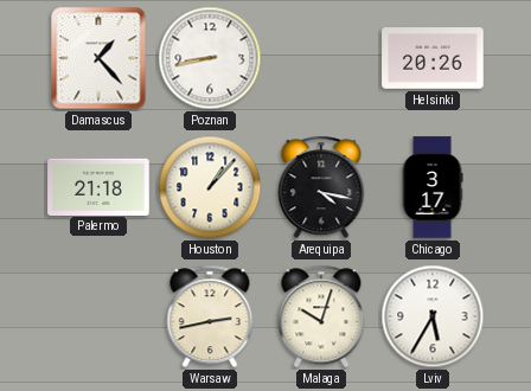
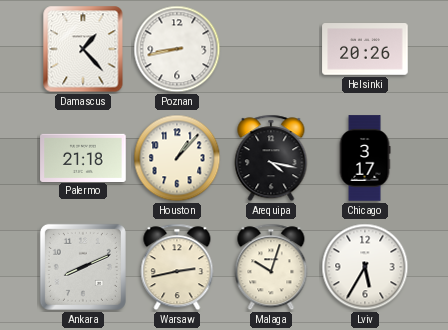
Ankara: none -> 8:11
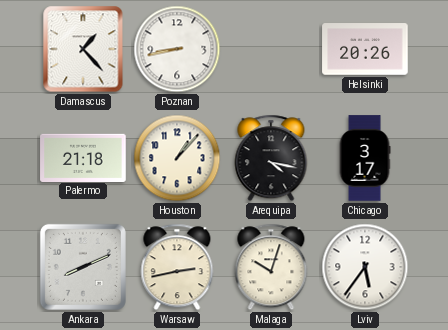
Lviv: 5:35 -> 5:36
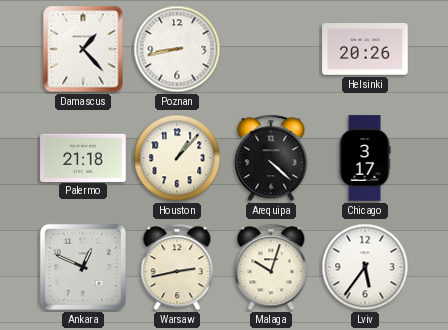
Arequipa: 4:17 -> 4:22
Ankara: 8:11 -> 12:49
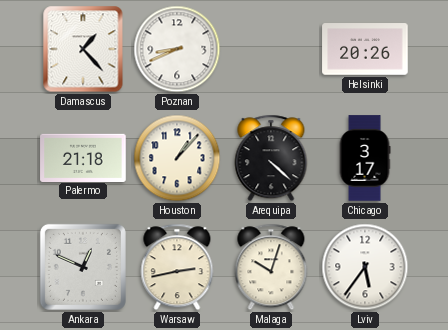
Poznan: 8:43 -> 8:41
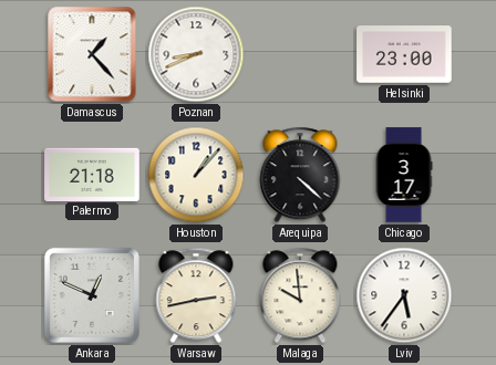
Helsinki: 20:26 -> 23:00
Malaga: 10:03 -> 9:59
